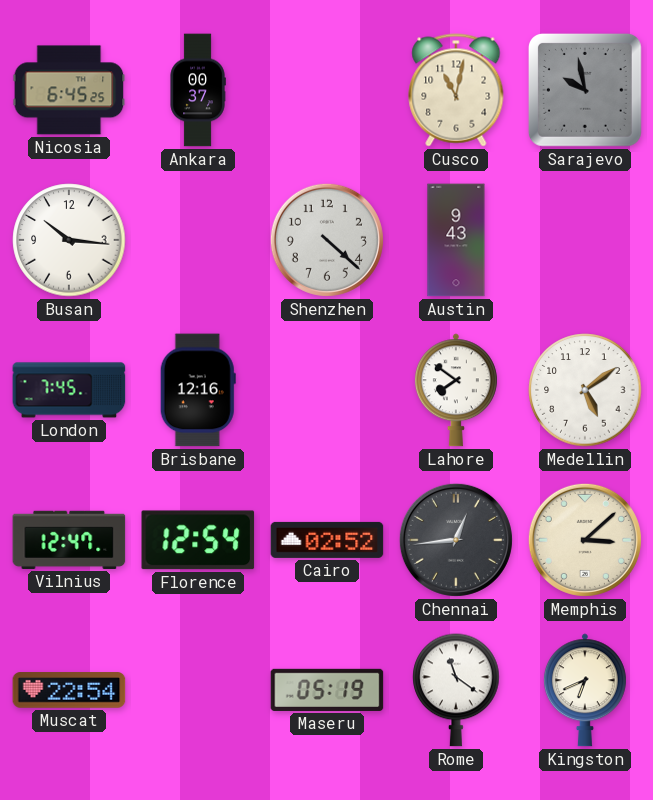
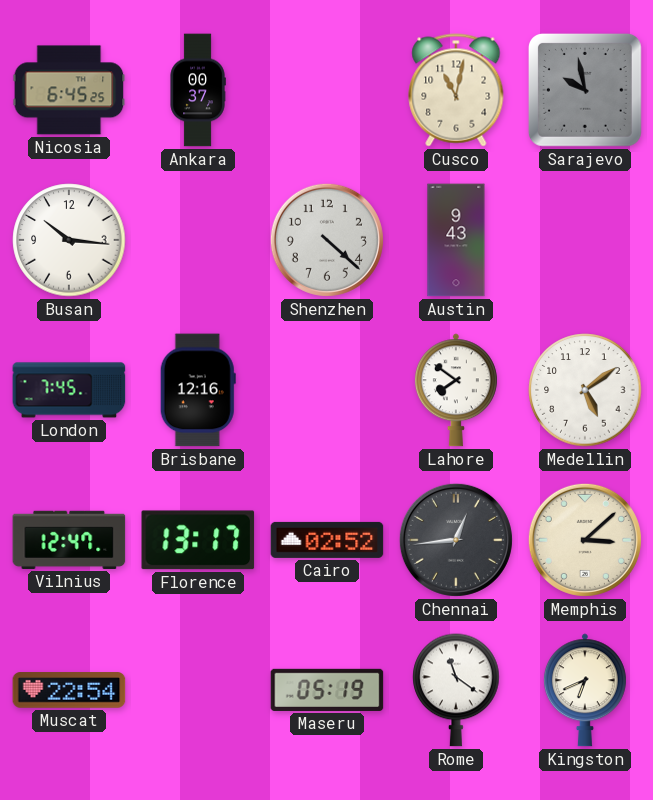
Florence: 12:54 -> 13:17
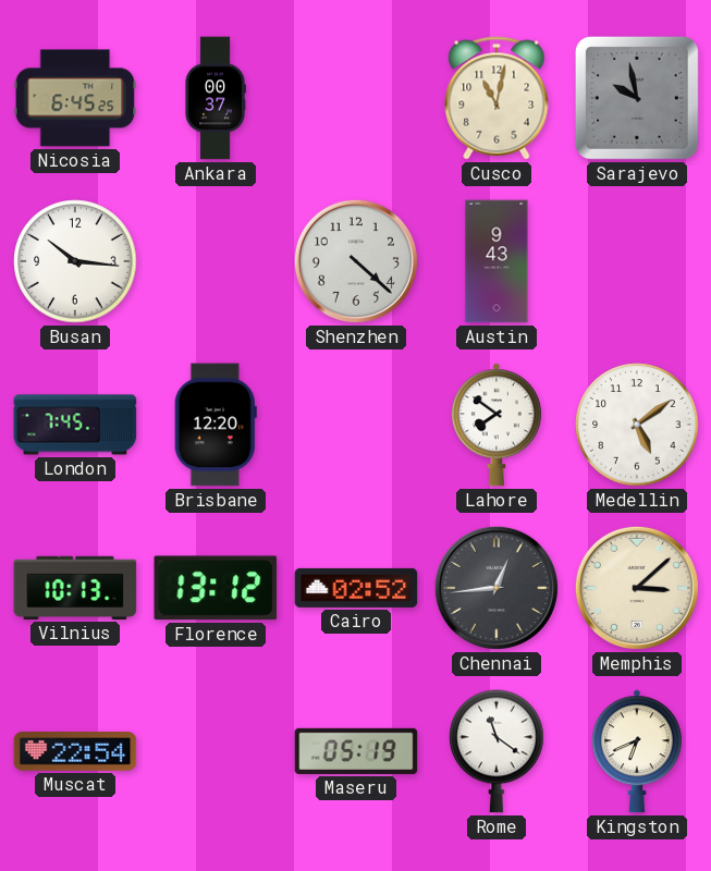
Brisbane: 12:16 -> 12:20
Vilnius: 12:47 -> 10:13
Florence: 13:17 -> 13:12
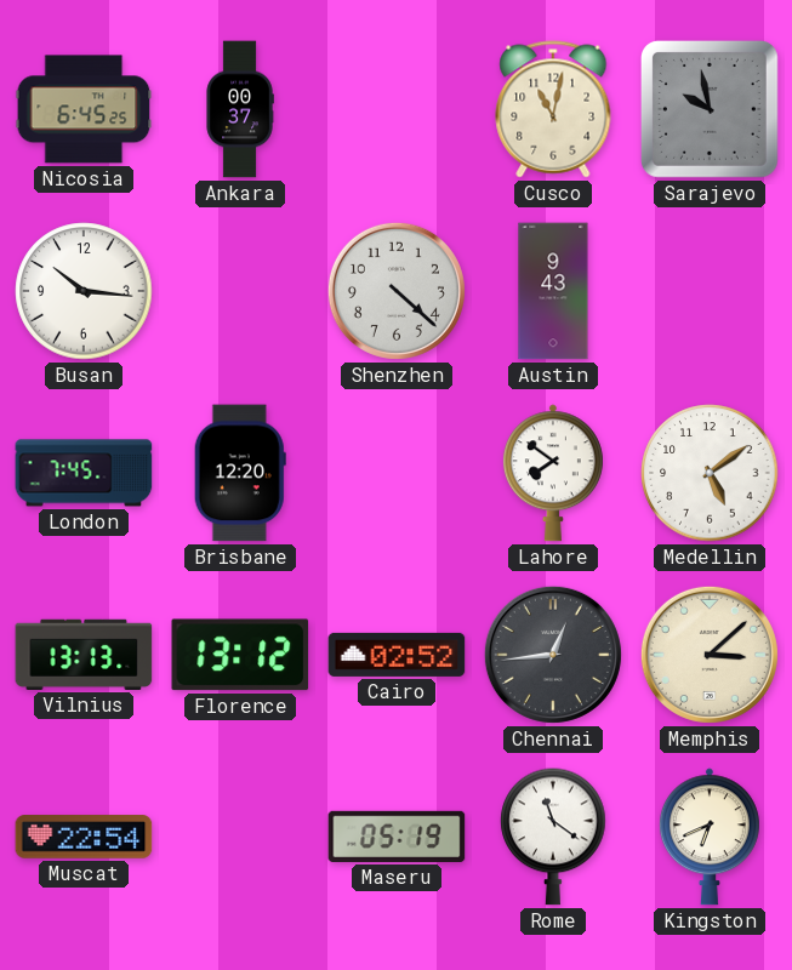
Vilnius: 10:13 -> 13:13
